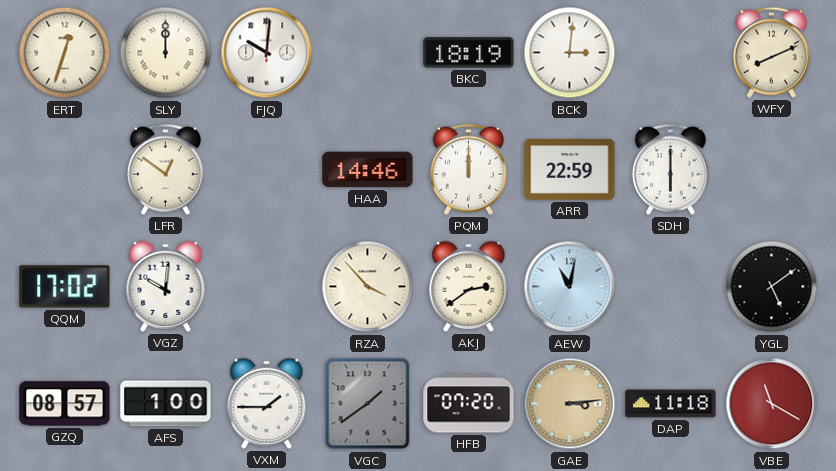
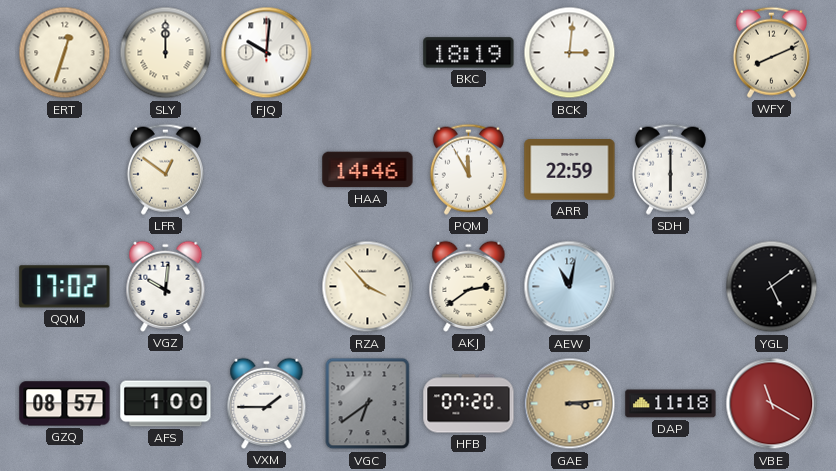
PQM: 12:00 -> 11:55
VGC: 1:39 -> 6:39
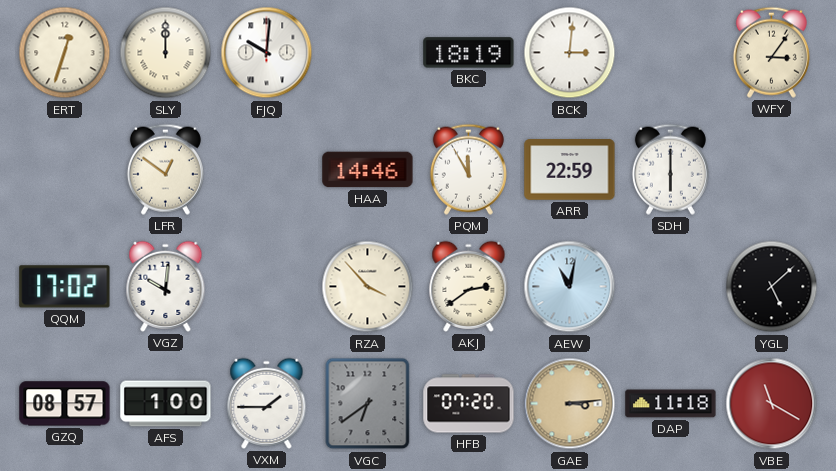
WFY: 8:11 -> 3:06
YGL: 5:09 -> 5:08
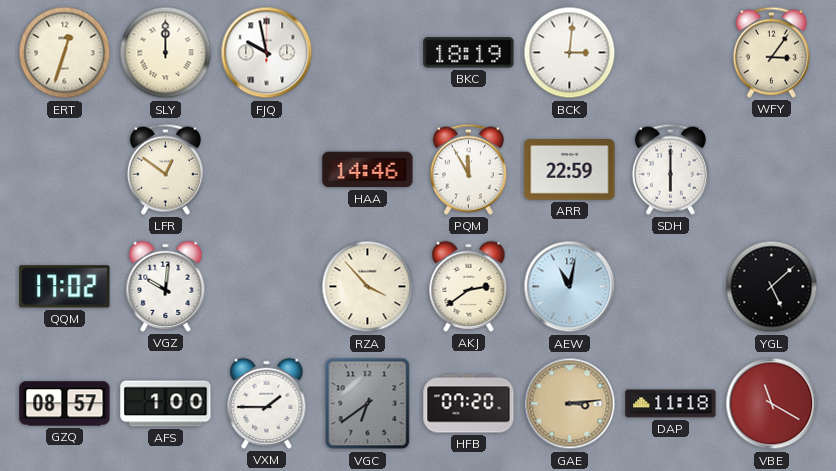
FJQ: 10:01 -> 9:58
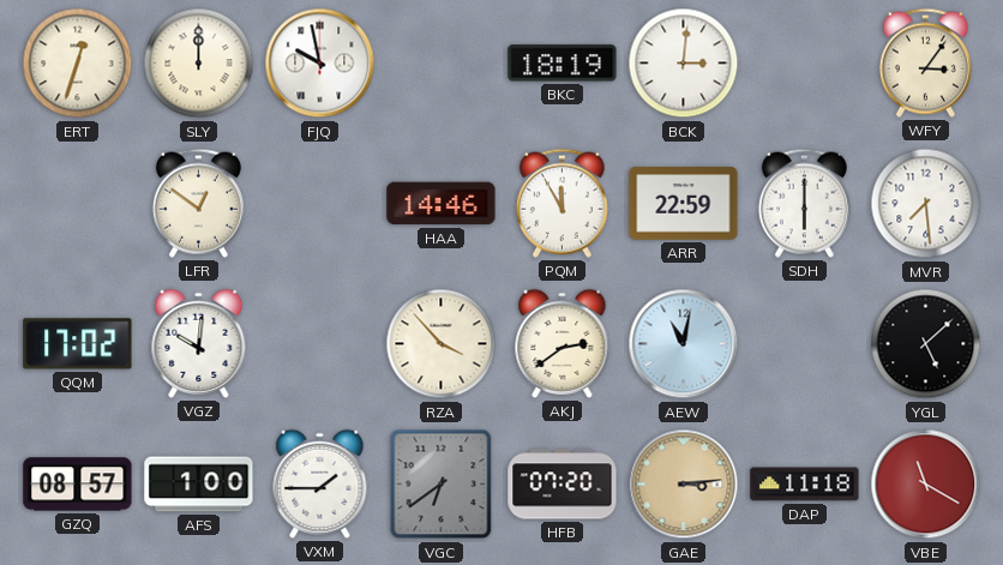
MVR: none -> 7:29
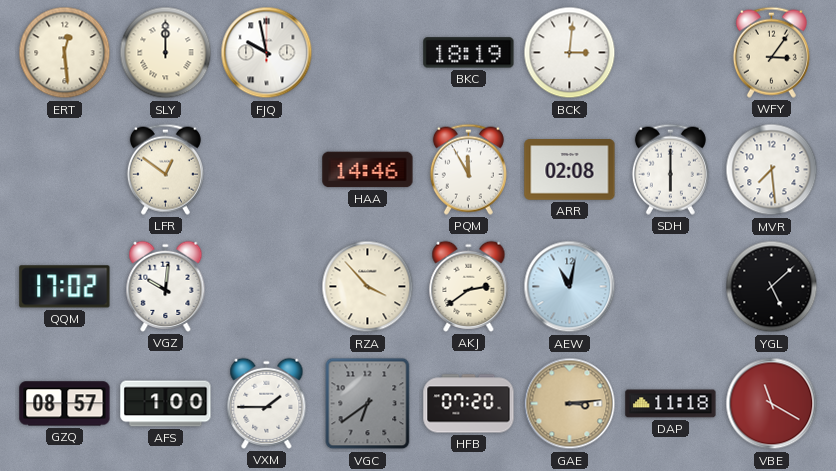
ERT: 12:33 -> 12:29
ARR: 22:59 -> 02:08
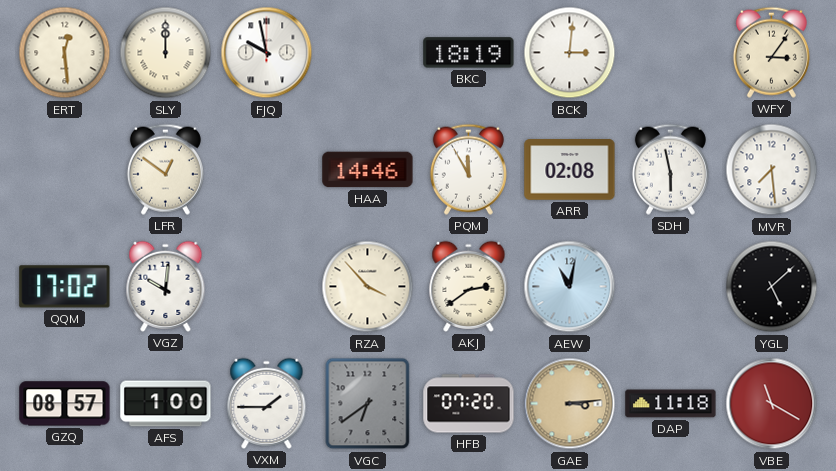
SDH: 6:00 -> 5:58
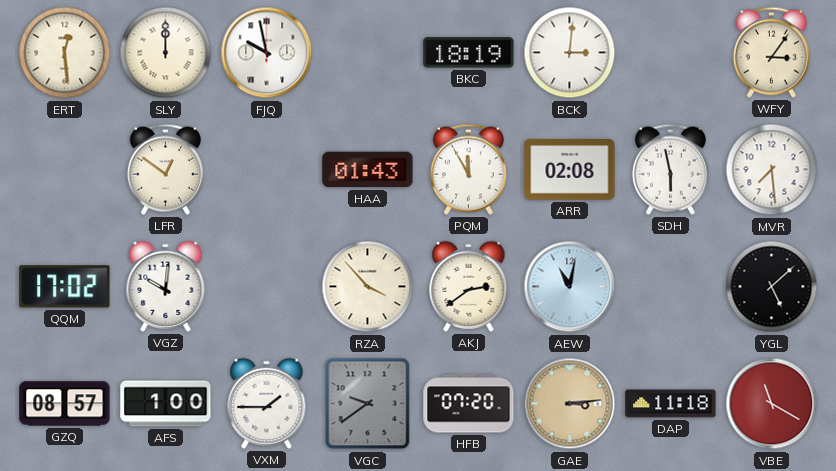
HAA: 14:46 -> 01:43
VGC: 6:39 -> 9:39
